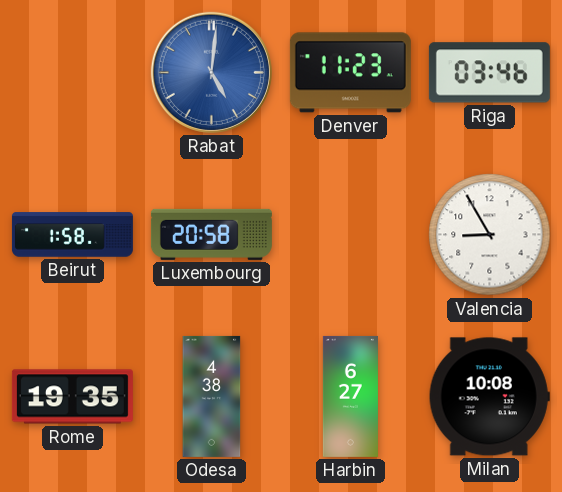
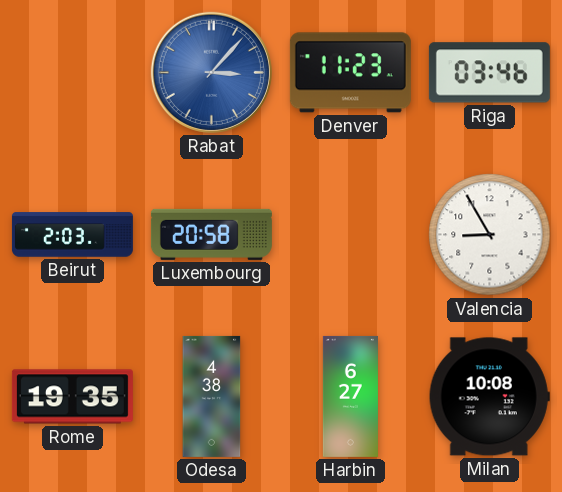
Rabat: 5:01 -> 3:07
Beirut: 1:58 -> 2:03
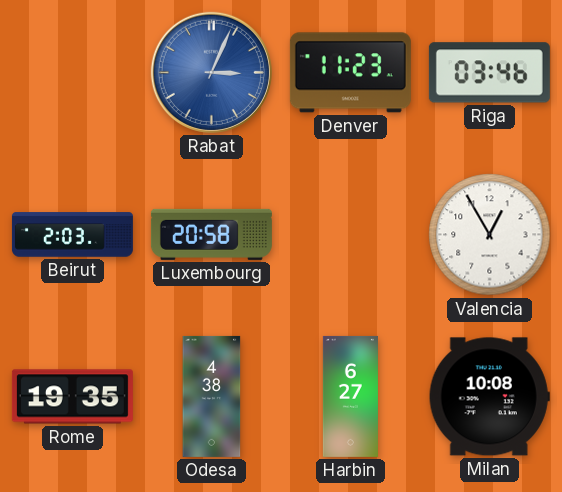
Rabat: 3:07 -> 3:04
Valencia: 8:55 -> 12:55
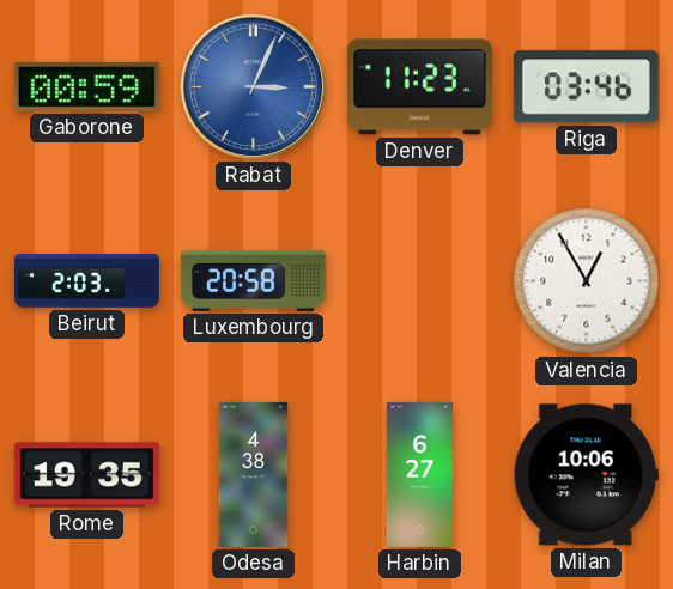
Gaborone: none -> 00:59
Milan: 10:08 -> 10:06
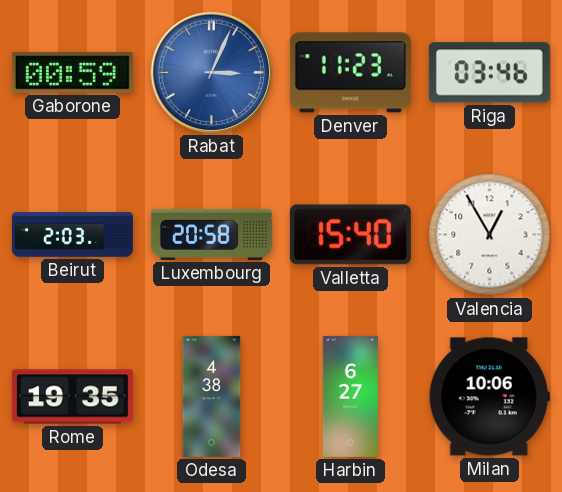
Valletta: none -> 15:40
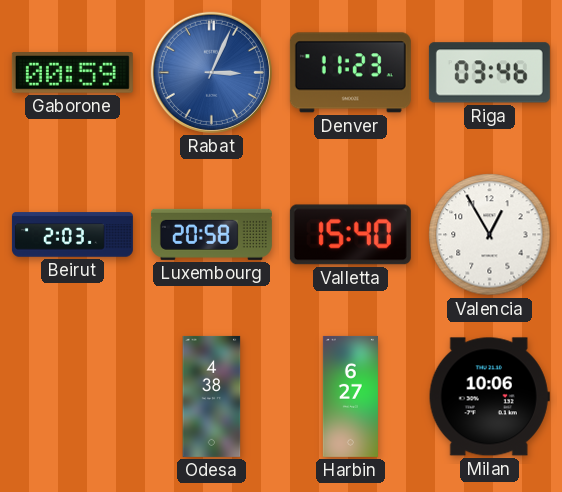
Rome: 19:35 -> none
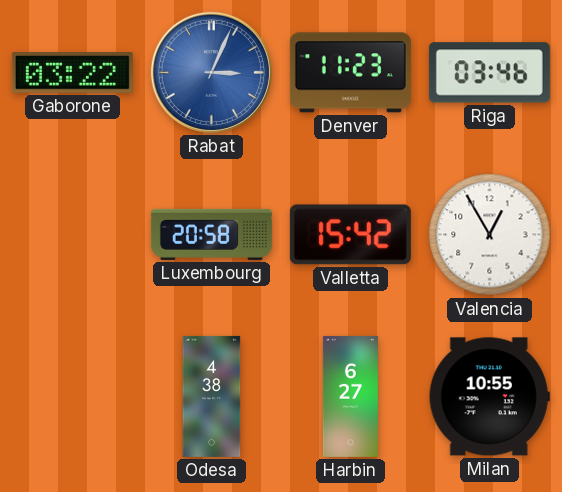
Gaborone: 00:59 -> 03:22
Beirut: 2:03 -> none
Valletta: 15:40 -> 15:42
Milan: 10:06 -> 10:55
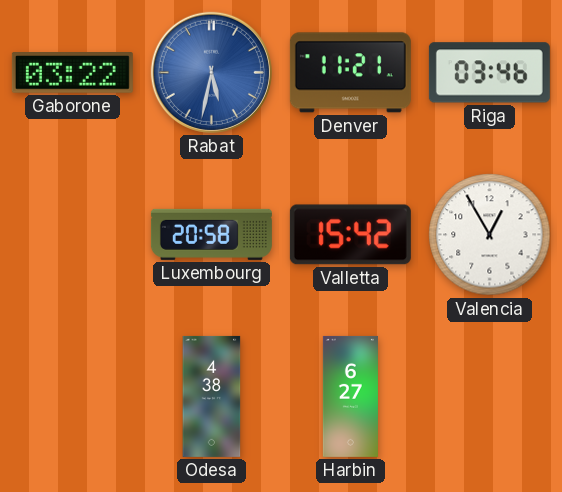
Rabat: 3:04 -> 5:32
Denver: 11:23 -> 11:21
Milan: 10:55 -> none
